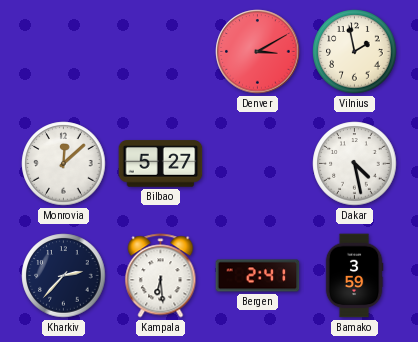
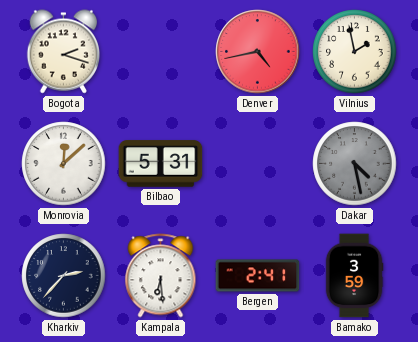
Bogota: none -> 2:18
Denver: 3:10 -> 4:43
Bilbao: 5:27 -> 5:31
Dakar dial: white -> grey
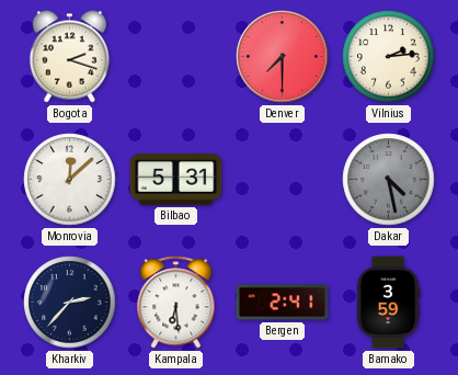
Denver: 4:43 -> 7:30
Vilnius: 1:58 -> 2:14
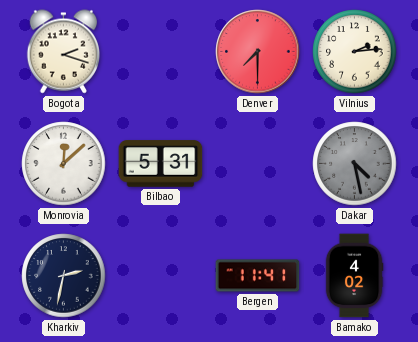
Kharkiv: 2:37 -> 2:32
Kampala: 6:29 -> none
Bergen: 2:41 -> 11:41
Bamako: 3:59 -> 4:02
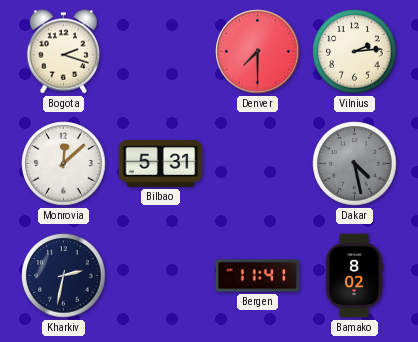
Bamako: 4:02 -> 8:02
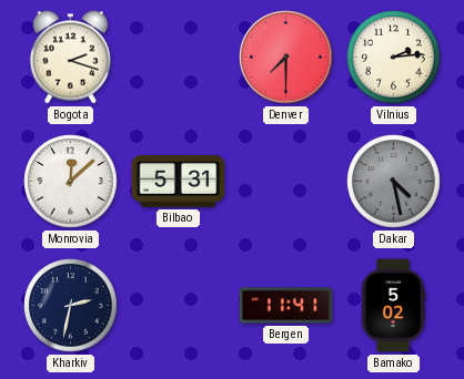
Bamako: 8:02 -> 5:02
